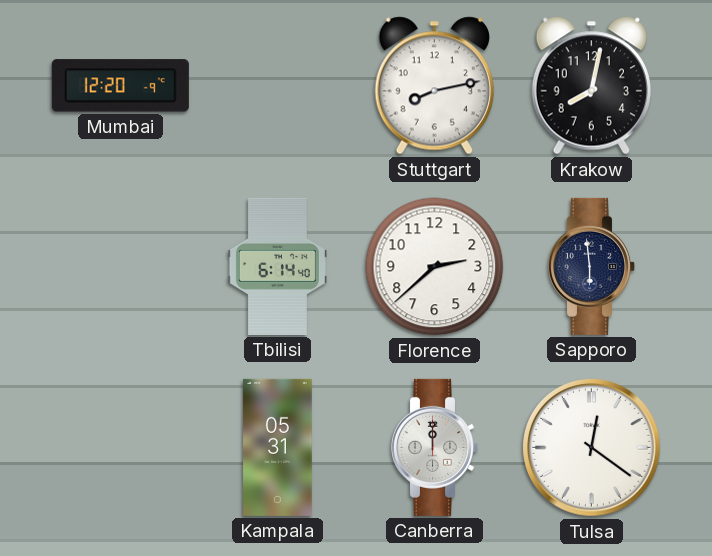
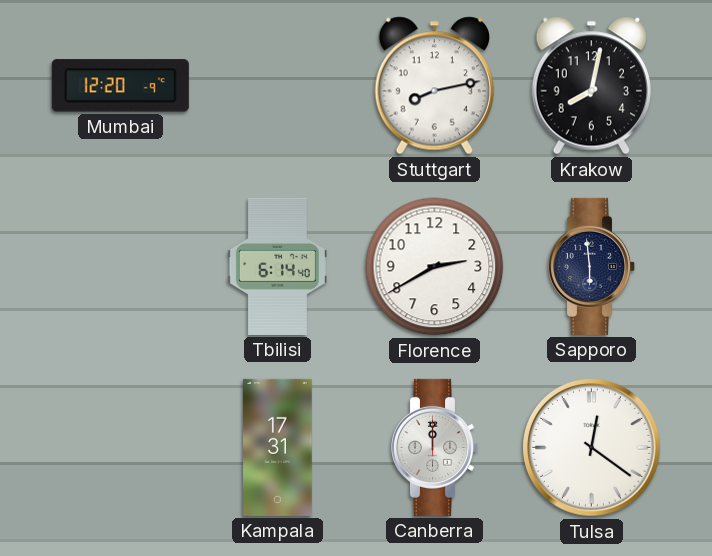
Florence: 2:38 -> 2:40
Kampala: 05:31 -> 17:31
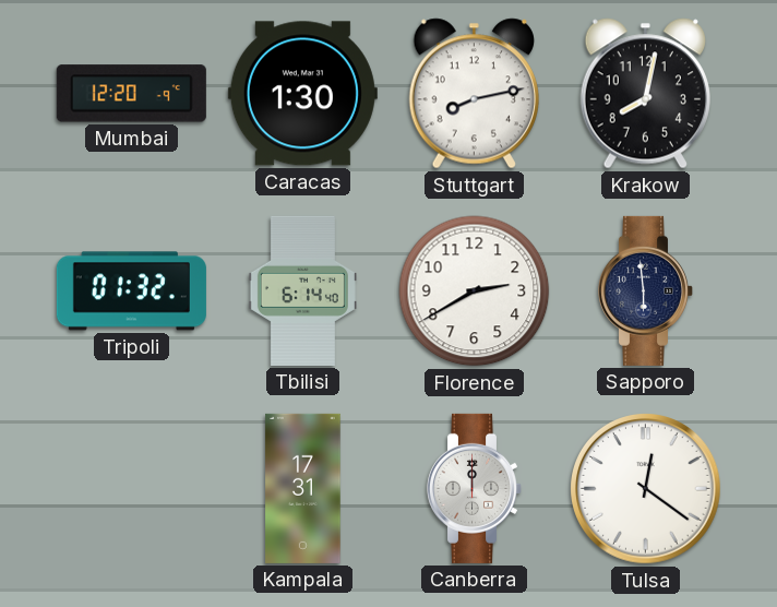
Caracas: none -> 1:30
Tripoli: none -> 01:32
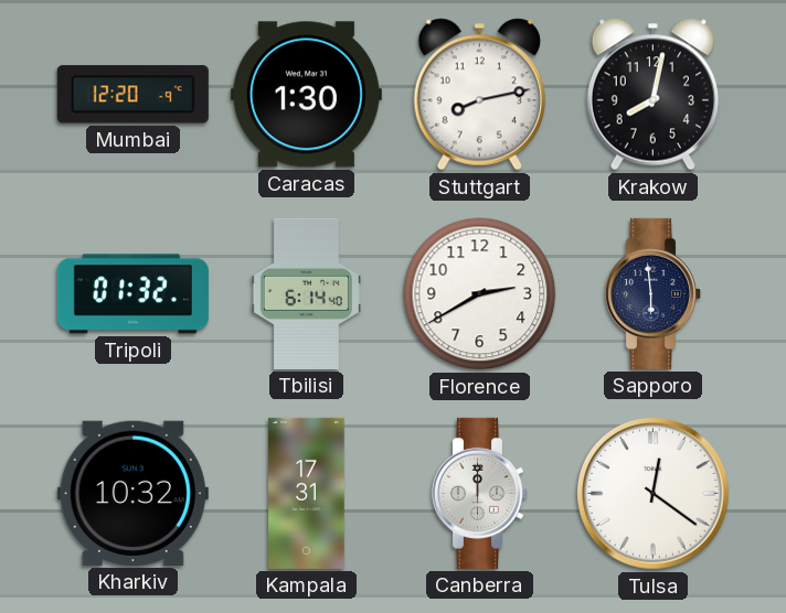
Kharkiv: none -> 10:32
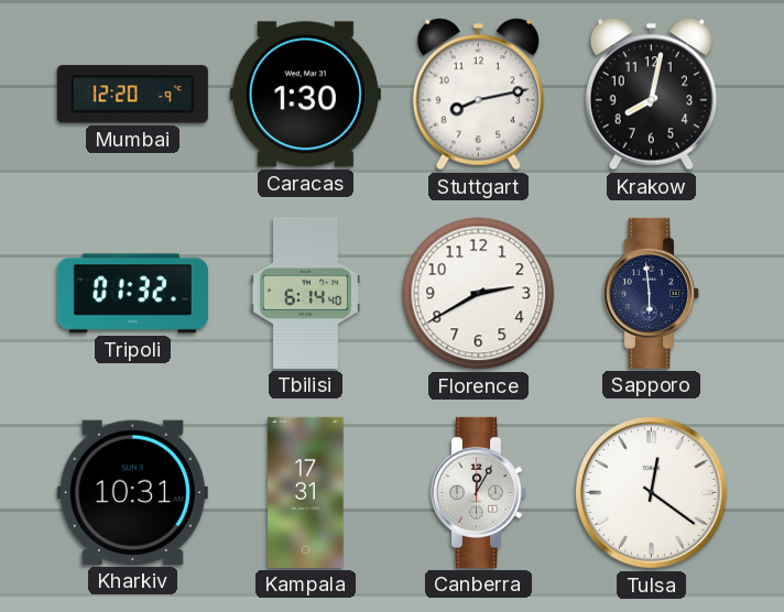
Kharkiv: 10:32 -> 10:31
Canberra: 12:00 -> 12:05
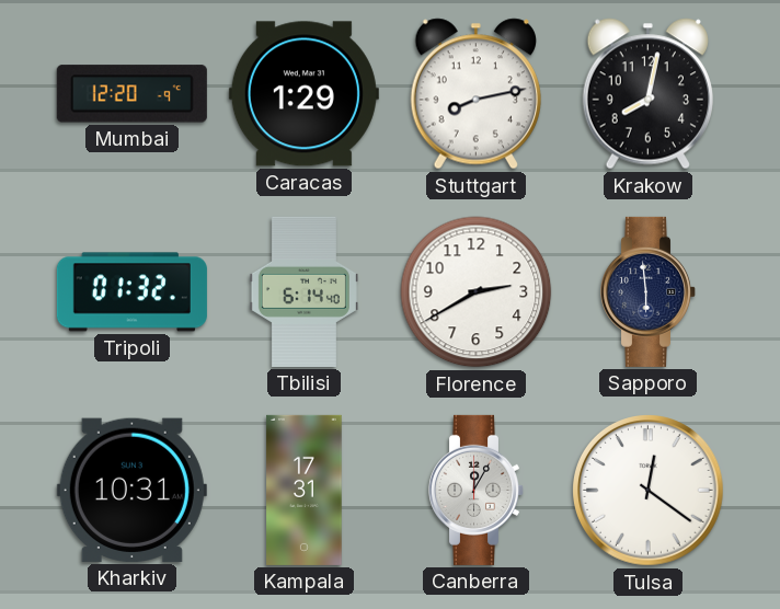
Caracas: 1:30 -> 1:29
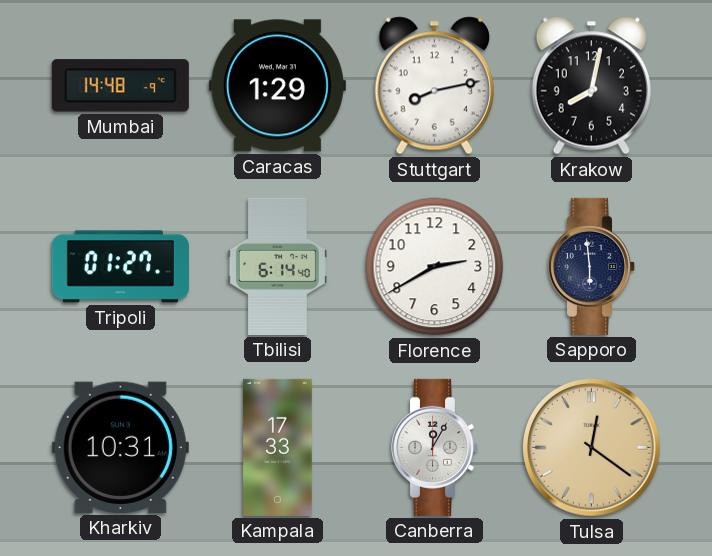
Mumbai: 12:20 -> 14:48
Tripoli: 01:32 -> 01:27
Kampala: 17:31 -> 17:33
Tulsa dial: white -> champagne
